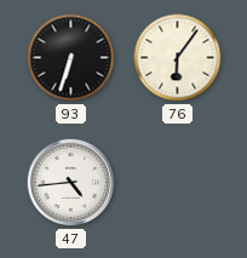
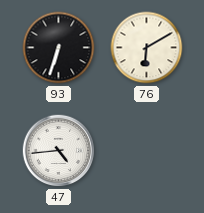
76: 6:06 -> 6:10
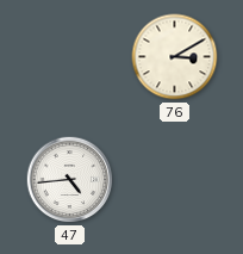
93: 6:33 -> none
76: 6:10 -> 3:10
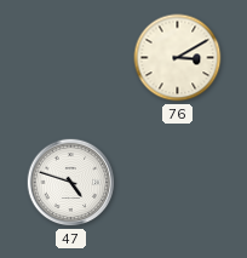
47: 4:44 -> 4:48
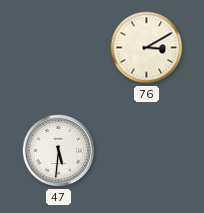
47: 4:48 -> 5:31
